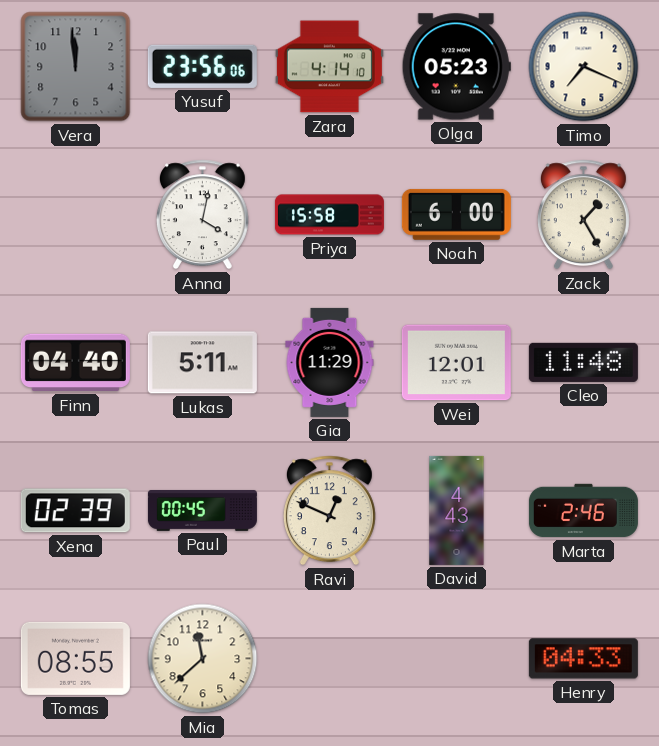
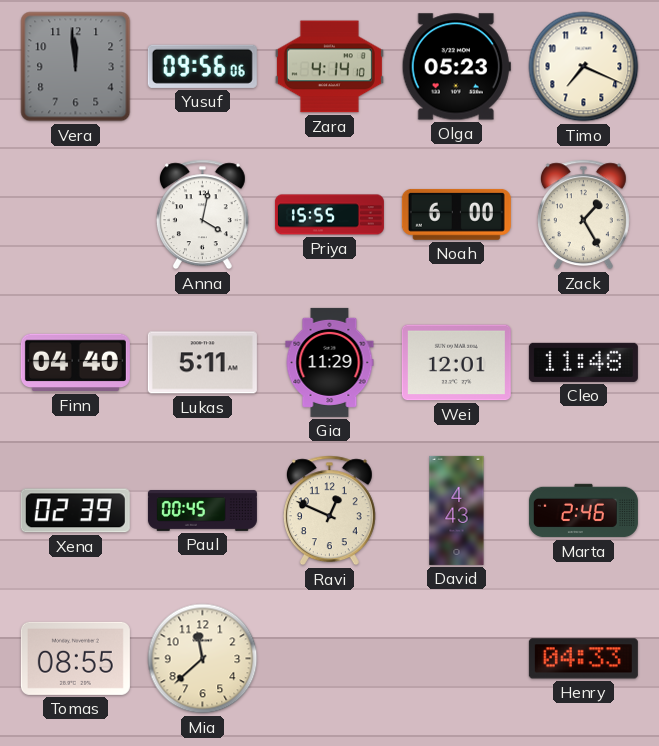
Yusuf: 23:56 -> 09:56
Priya: 15:58 -> 15:55
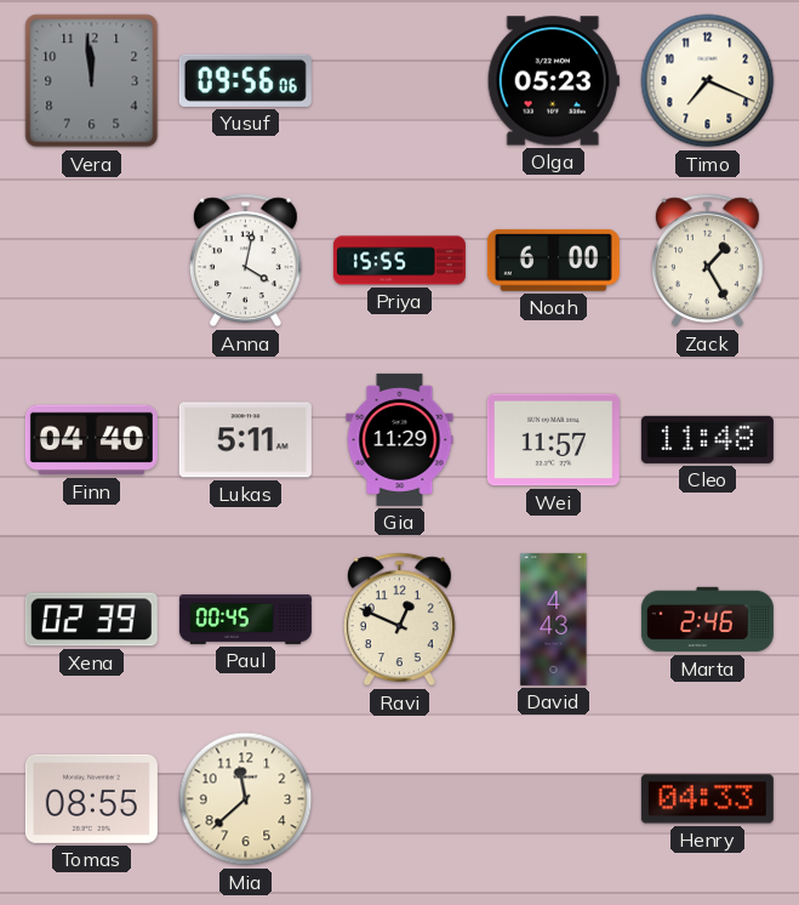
Zara: 4:14 -> none
Wei: 12:01 -> 11:57
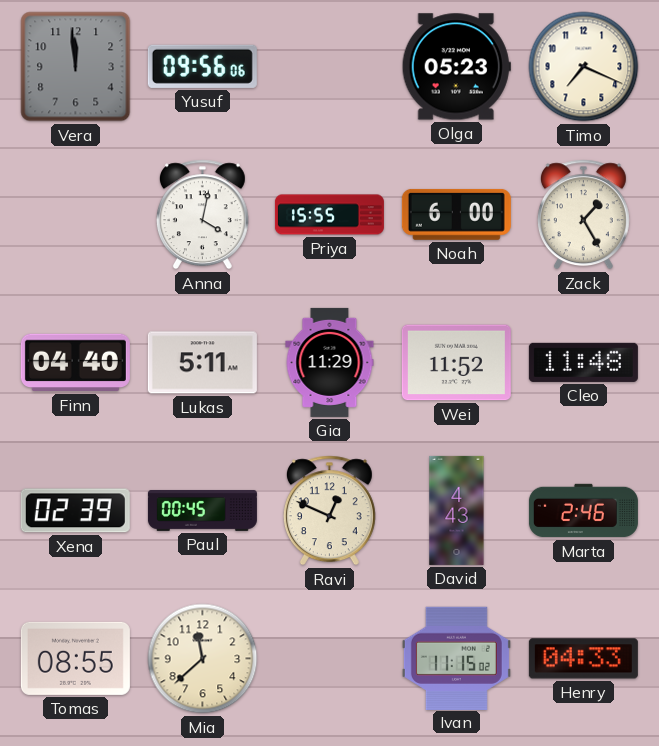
Wei: 11:57 -> 11:52
Ivan: none -> 11:15
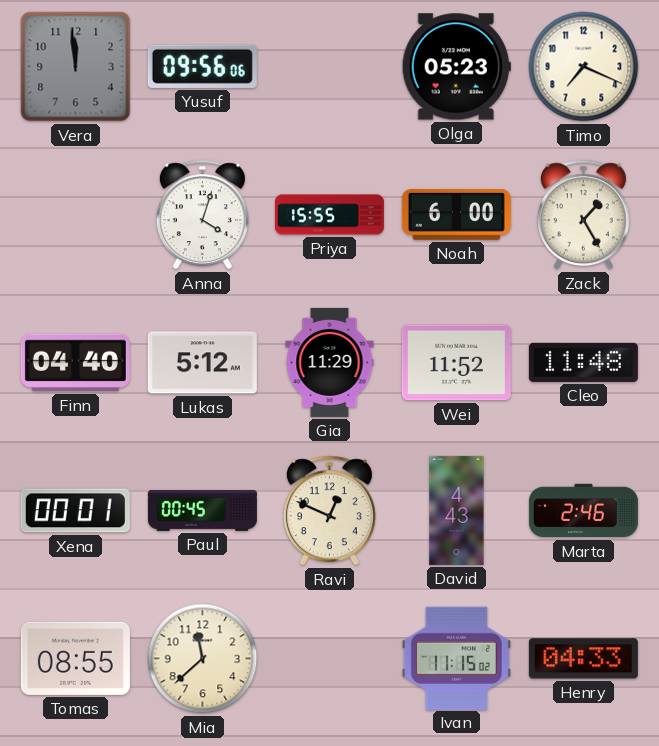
Anna: 4:02 -> 4:03
Lukas: 5:11 -> 5:12
Xena: 02:39 -> 00:01
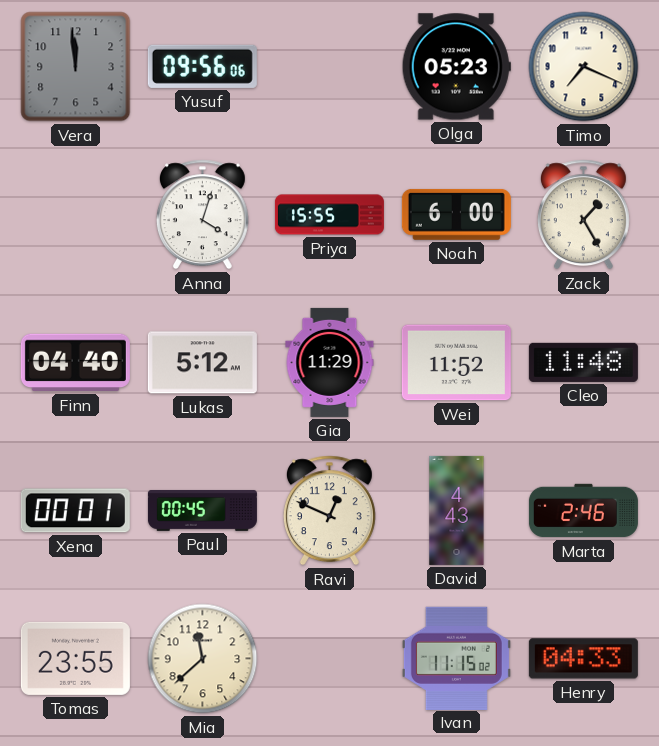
Tomas: 08:55 -> 23:55
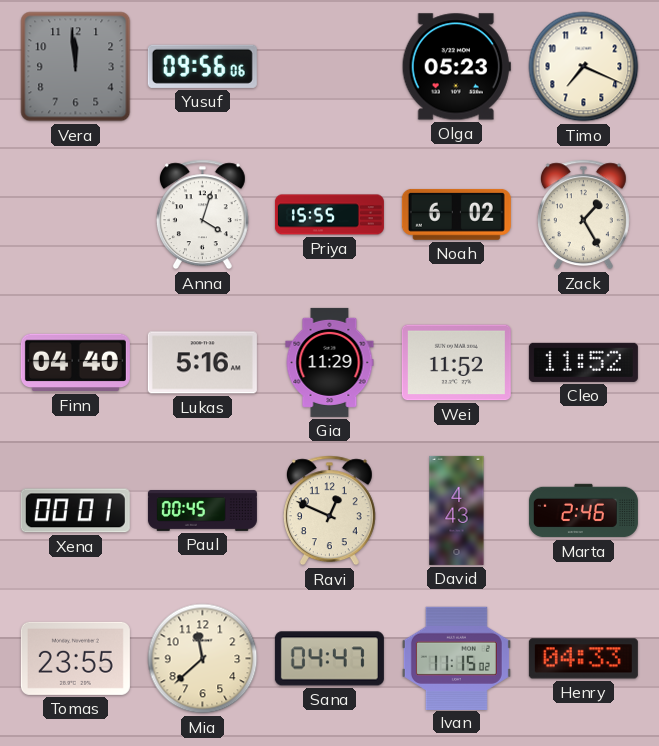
Noah: 6:00 -> 6:02
Lukas: 5:12 -> 5:16
Cleo: 11:48 -> 11:52
Sana: none -> 04:47
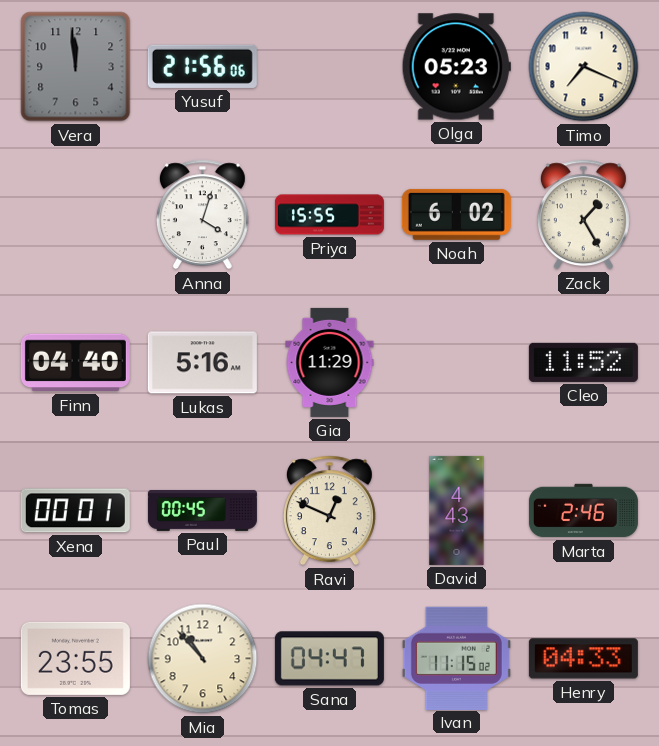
Yusuf: 09:56 -> 21:56
Wei: 11:52 -> none
Mia: 11:38 -> 10:53
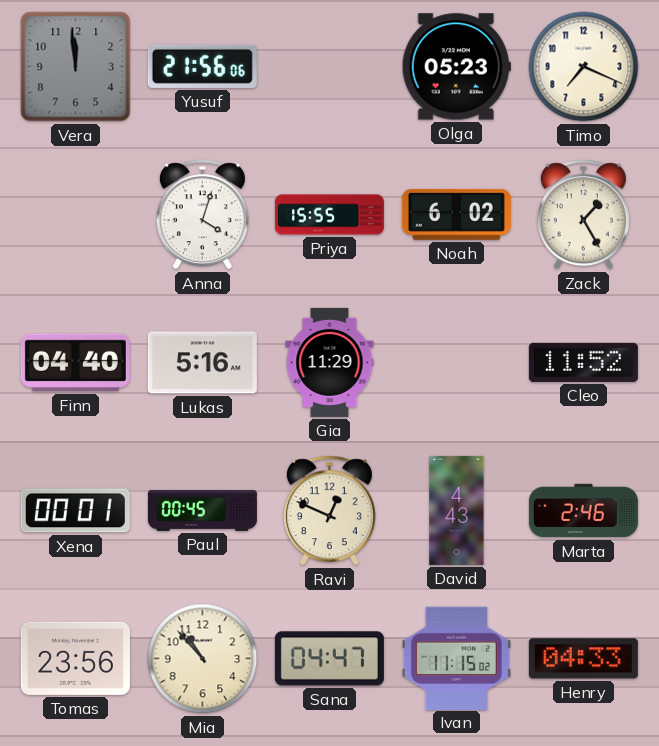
Tomas: 23:55 -> 23:56
